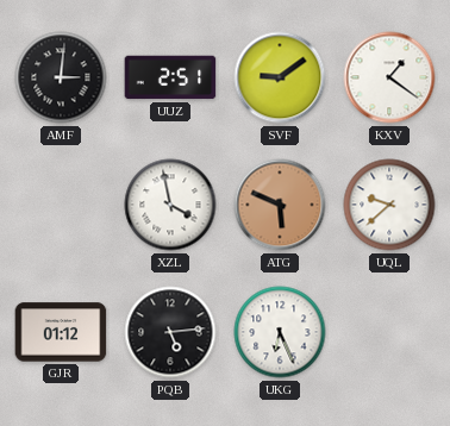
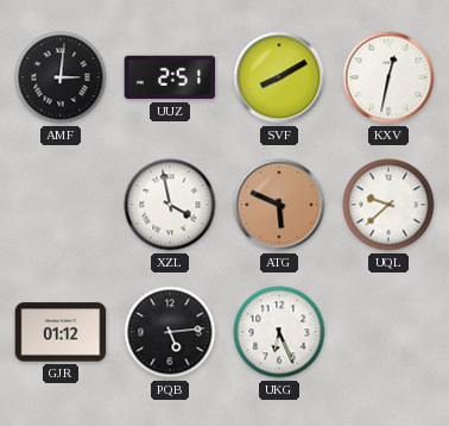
SVF: 9:09 -> 8:10
KXV: 1:21 -> 12:32
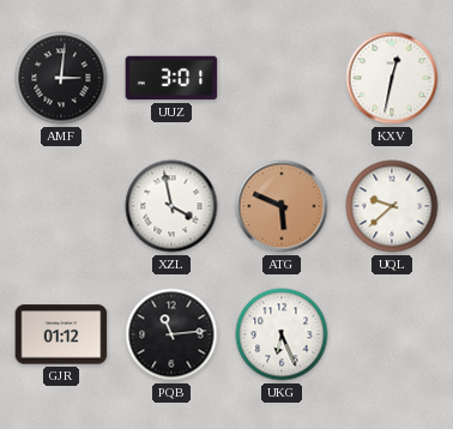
UUZ: 2:51 -> 3:01
SVF: 8:10 -> none
PQB: 5:14 -> 11:14
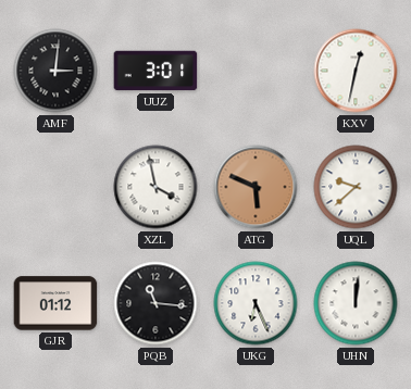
PQB: 11:14 -> 11:16
UHN: none -> 12:01
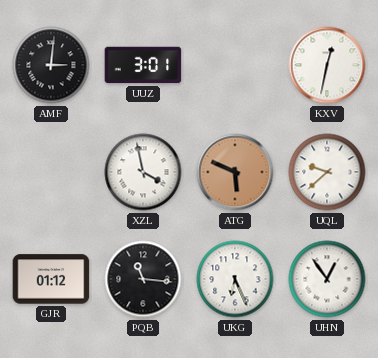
UHN: 12:01 -> 12:54
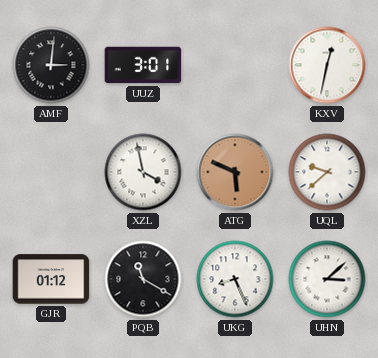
PQB: 11:16 -> 11:20
UKG: 6:26 -> 8:26
UHN: 12:54 -> 3:08
